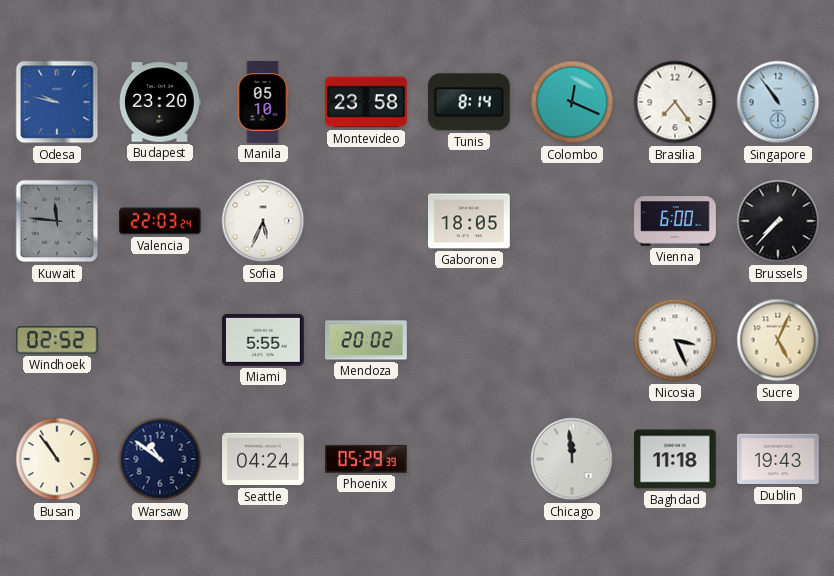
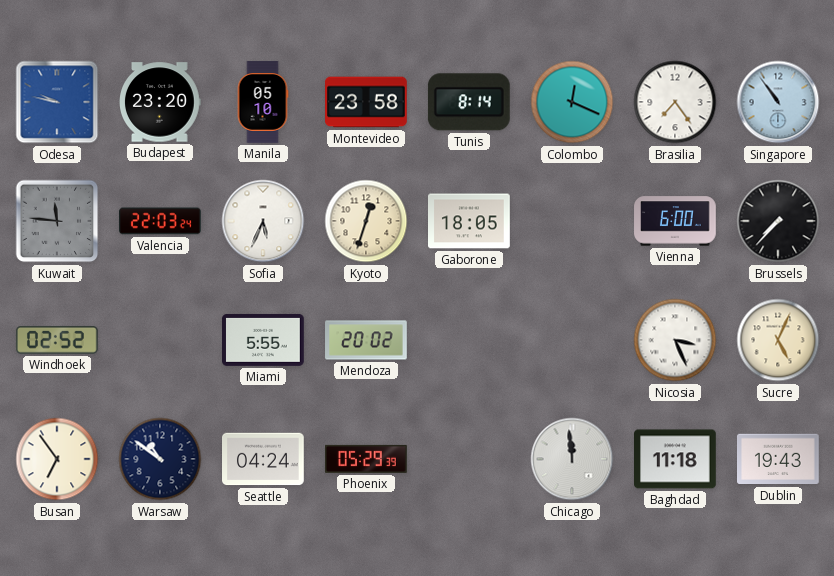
Kyoto: none -> 12:33
Busan: 10:54 -> 6:54
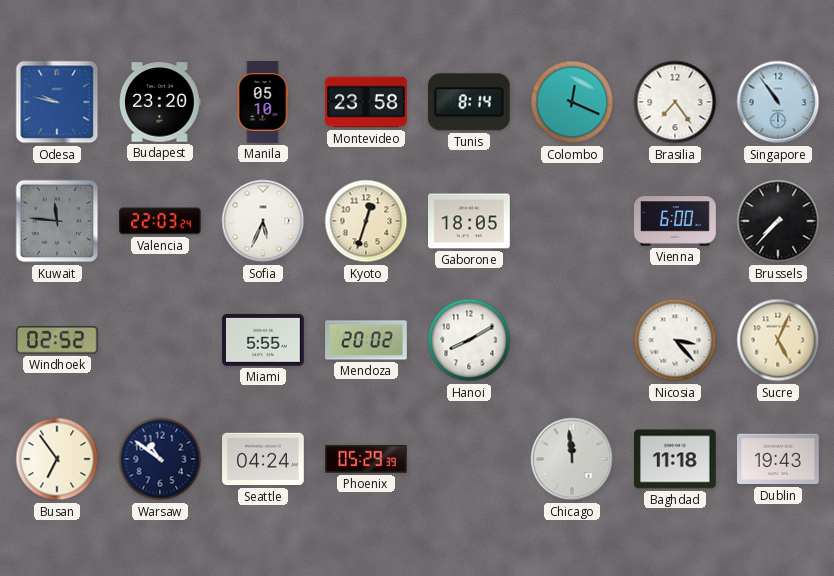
Hanoi: none -> 8:10
Nicosia: 3:26 -> 3:23
